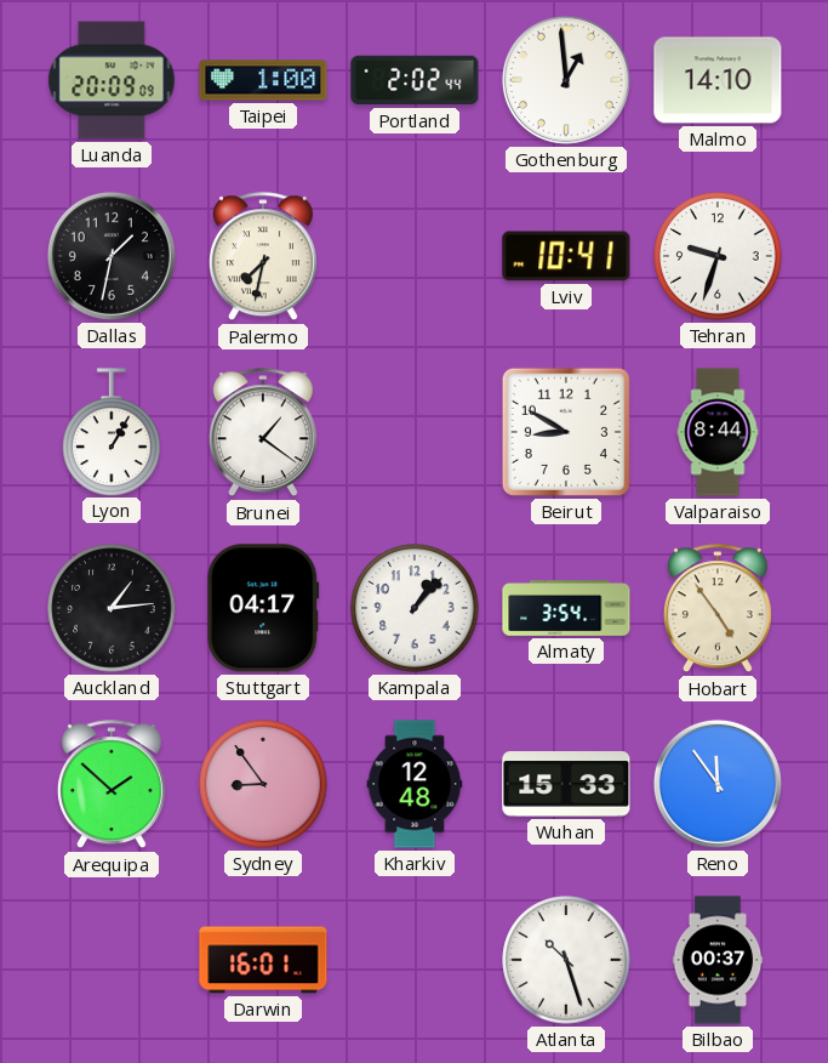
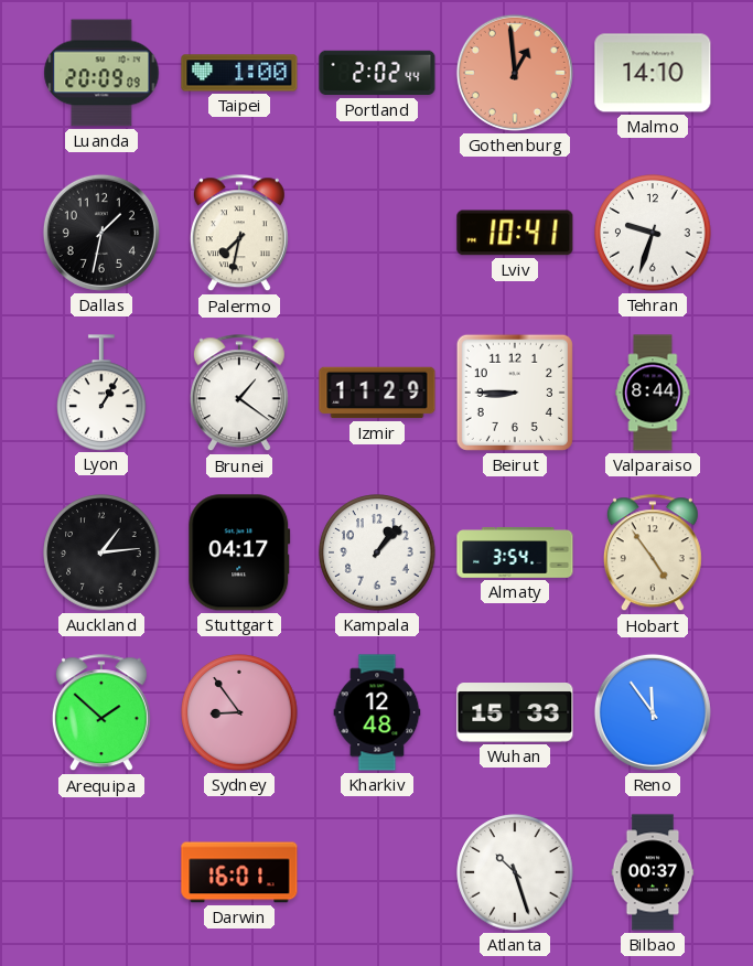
Gothenburg dial: white -> salmon
Izmir: none -> 11:29
Beirut: 8:50 -> 8:45
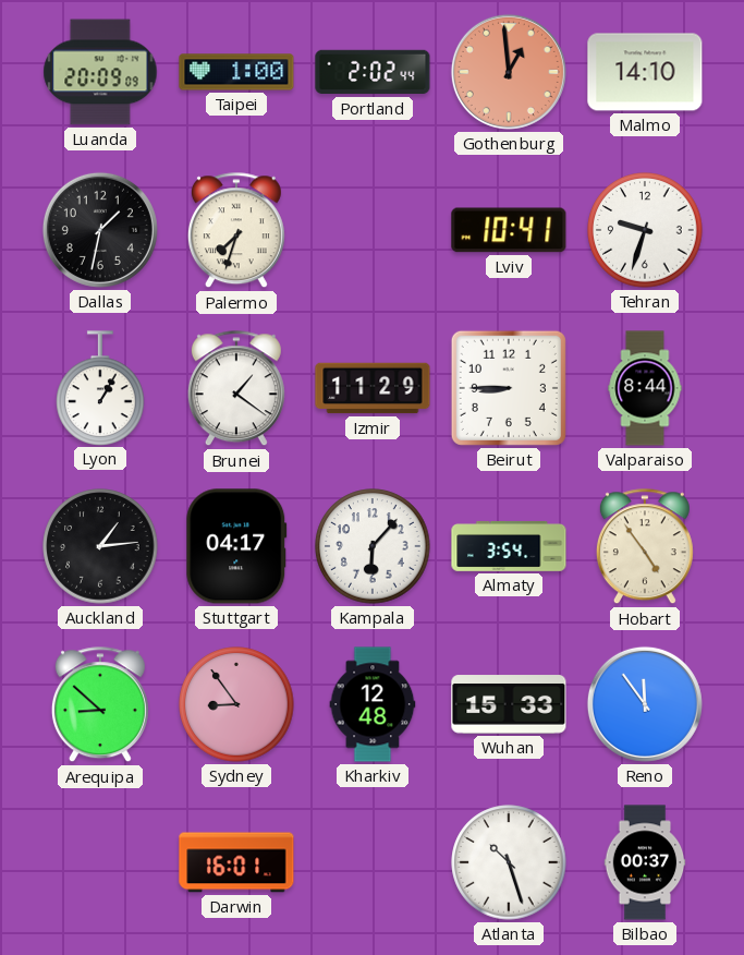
Palermo: 7:32 -> 7:33
Kampala: 1:07 -> 6:07
Arequipa: 1:52 -> 8:52
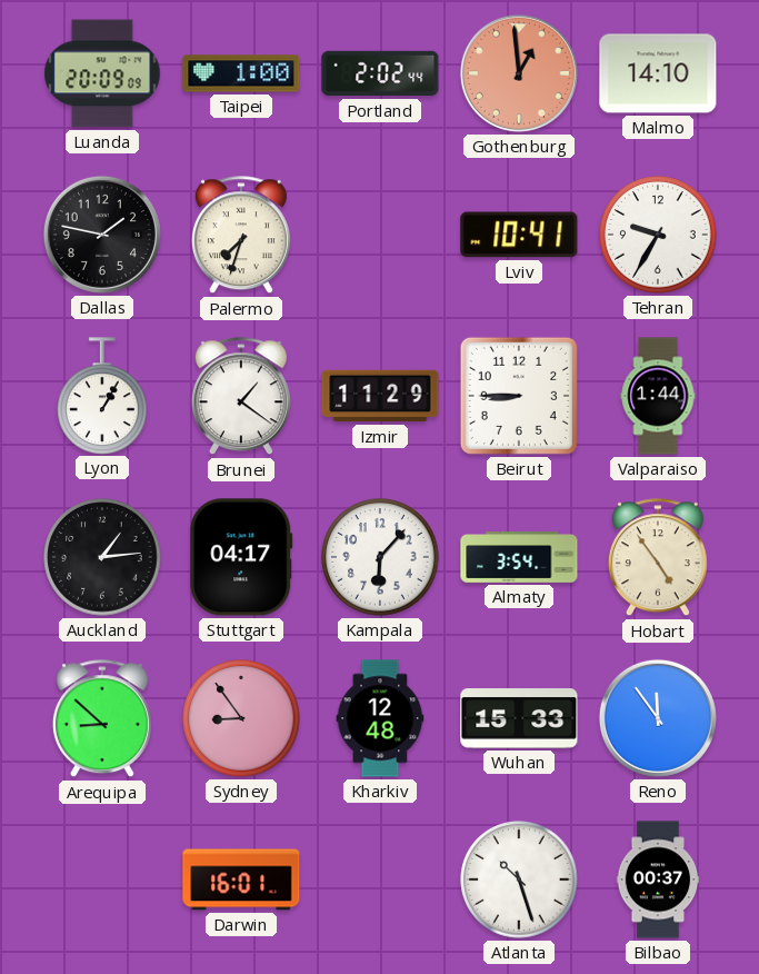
Dallas: 1:32 -> 1:47
Tehran: 9:33 -> 9:35
Valparaiso: 8:44 -> 1:44
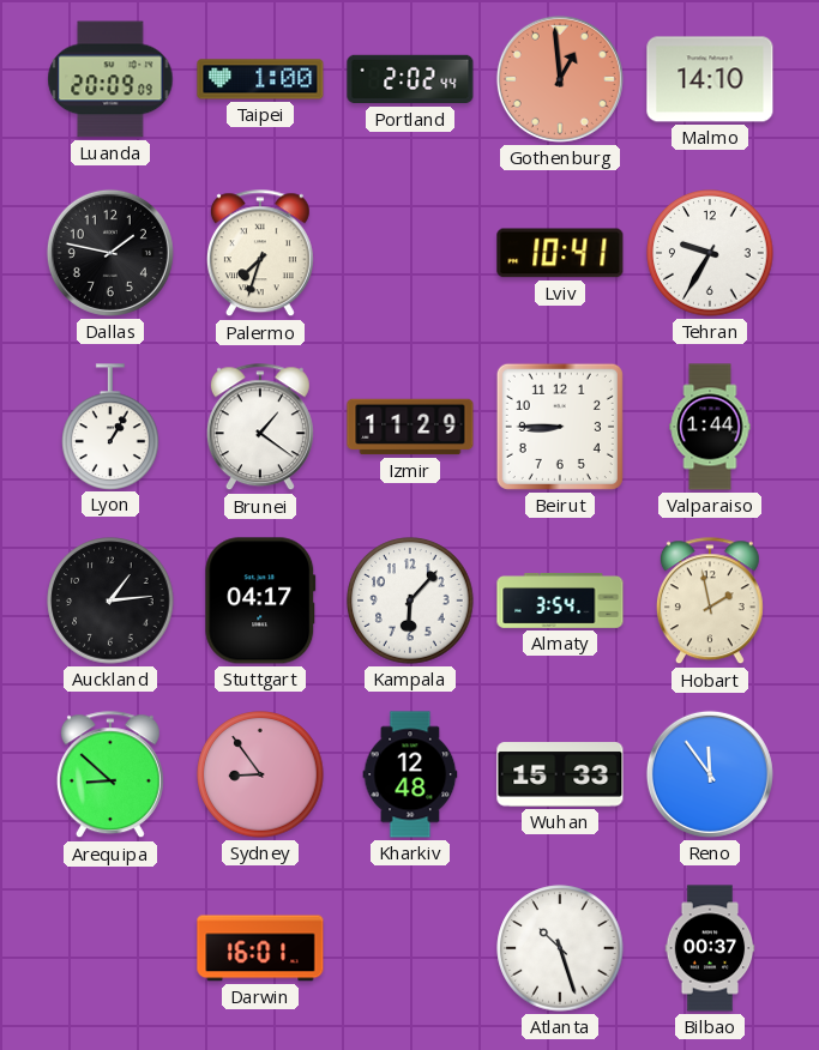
Hobart: 4:54 -> 1:58
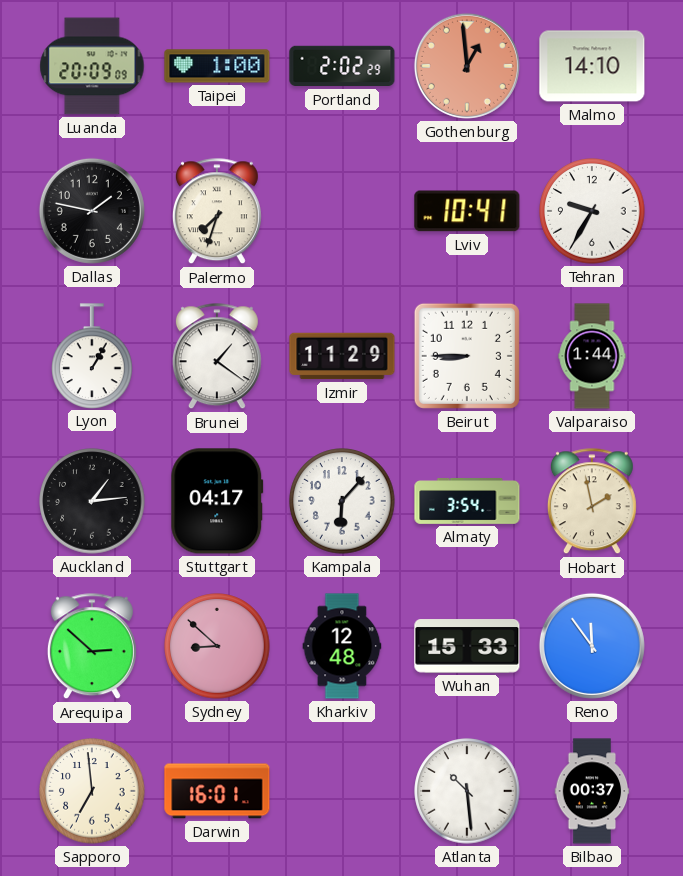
Portland: 2:02:44 -> 2:02:29
Arequipa: 8:52 -> 2:52
Sydney: 8:54 -> 8:52
Sapporo: none -> 6:59
Atlanta: 10:27 -> 10:29
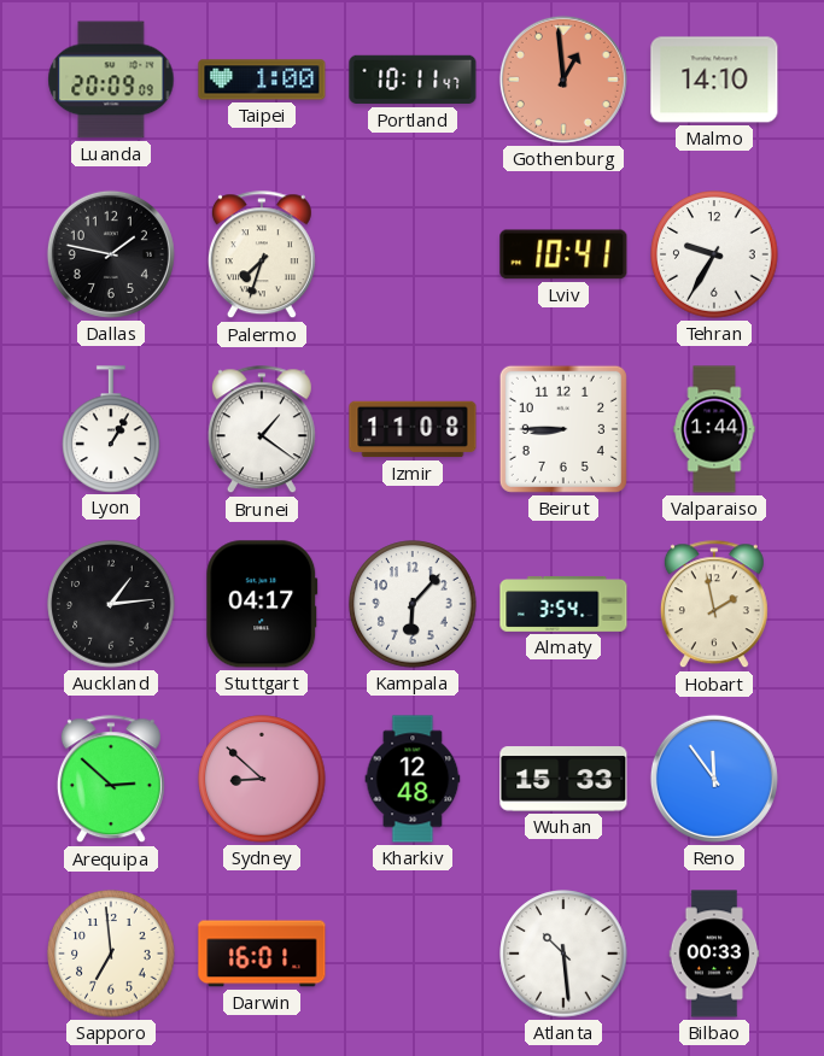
Portland: 2:02 -> 10:11
Izmir: 11:29 -> 11:08
Bilbao: 00:37 -> 00:33
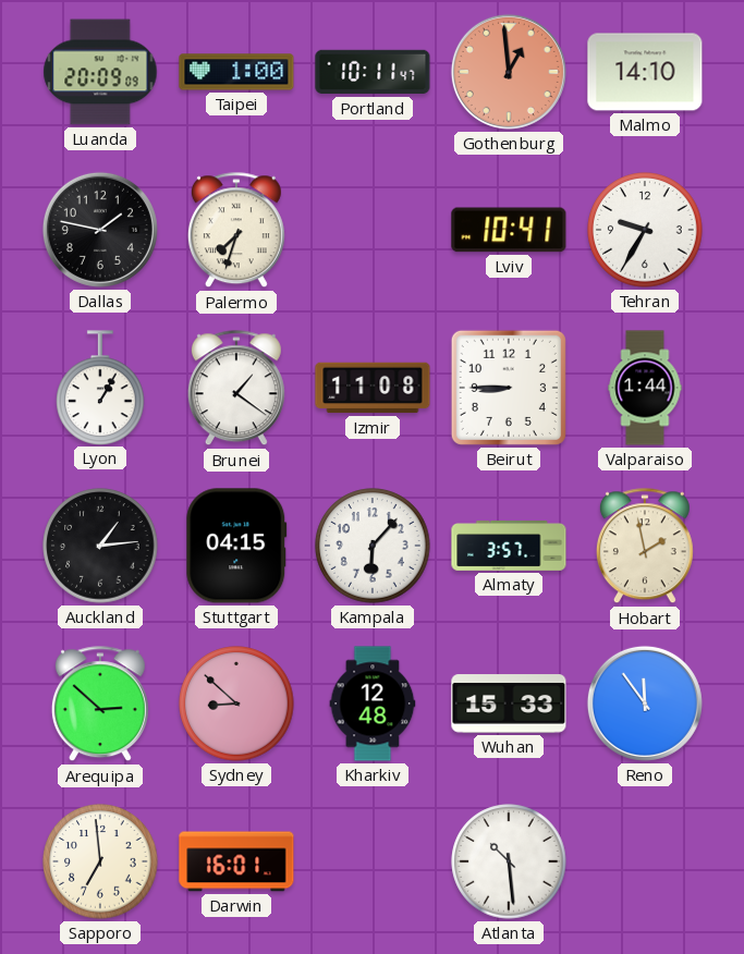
Stuttgart: 04:17 -> 04:15
Almaty: 3:54 -> 3:57
Bilbao: 00:33 -> none
